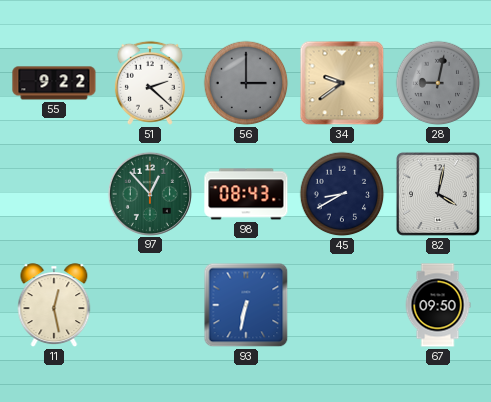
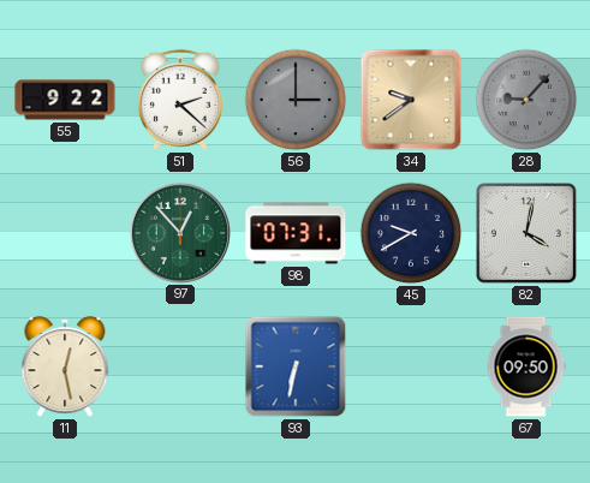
28: 9:02 -> 9:07
98: 08:43 -> 07:31
45: 8:40 -> 9:40
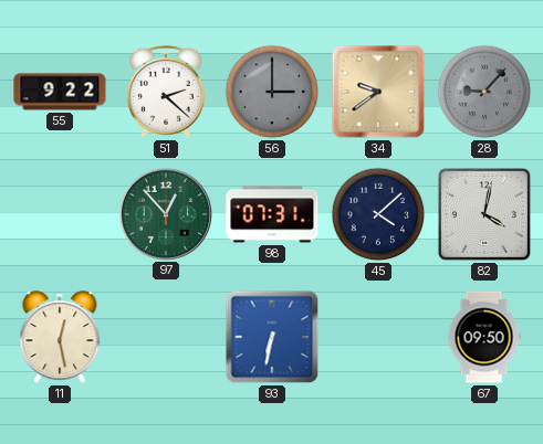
45: 9:40 -> 4:08
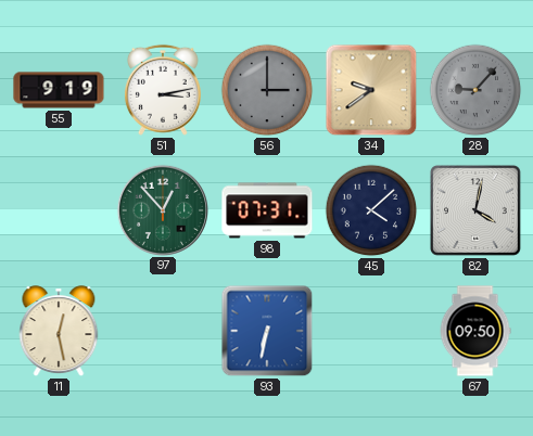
55: 9:22 -> 9:19
51: 2:22 -> 3:13
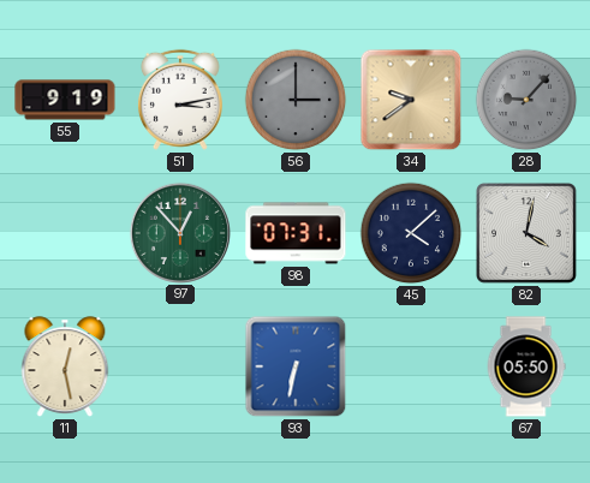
67: 09:50 -> 05:50
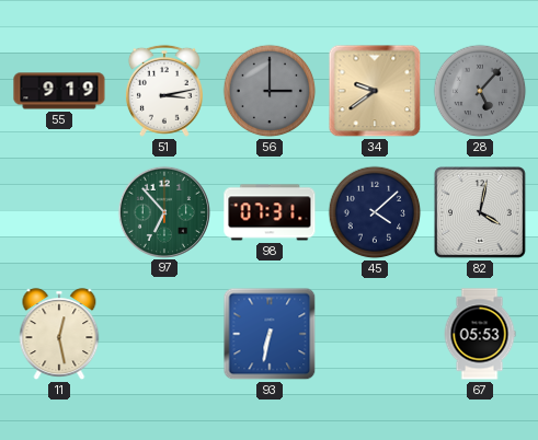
28: 9:07 -> 5:07
97: 12:53 -> 6:53
67: 05:50 -> 05:53
